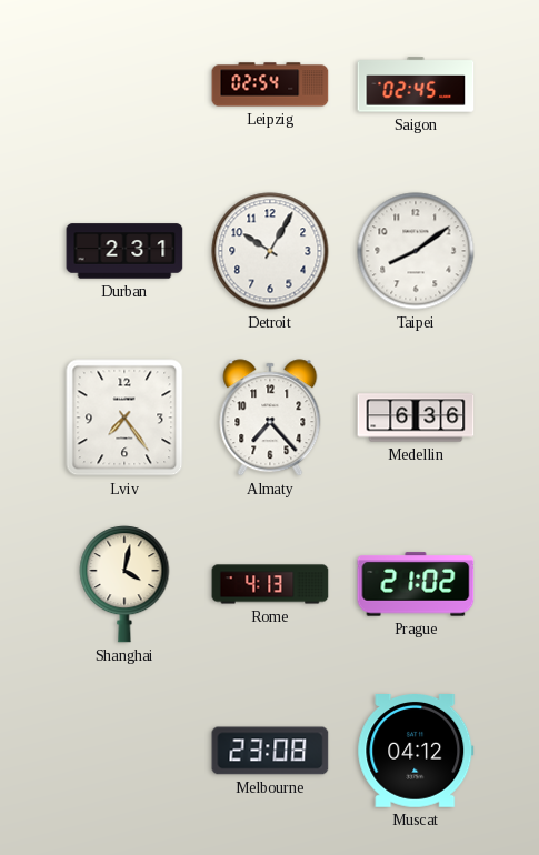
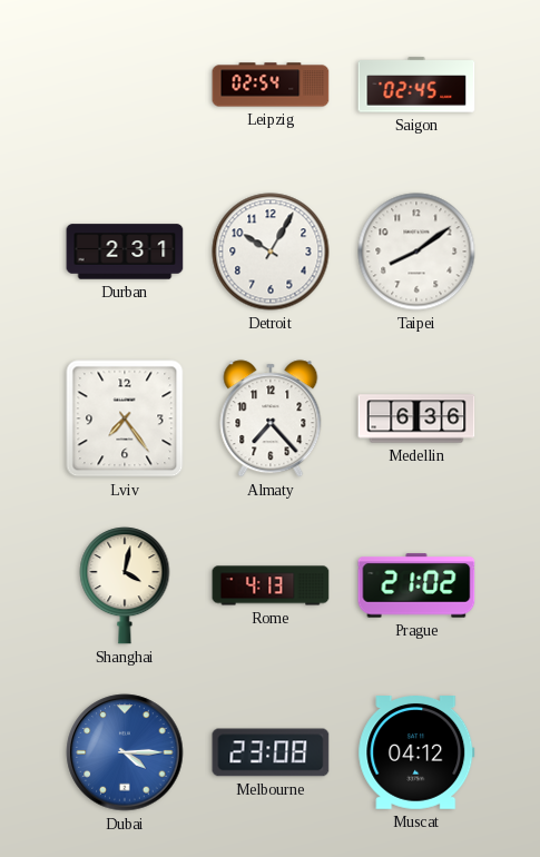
Dubai: none -> 4:15
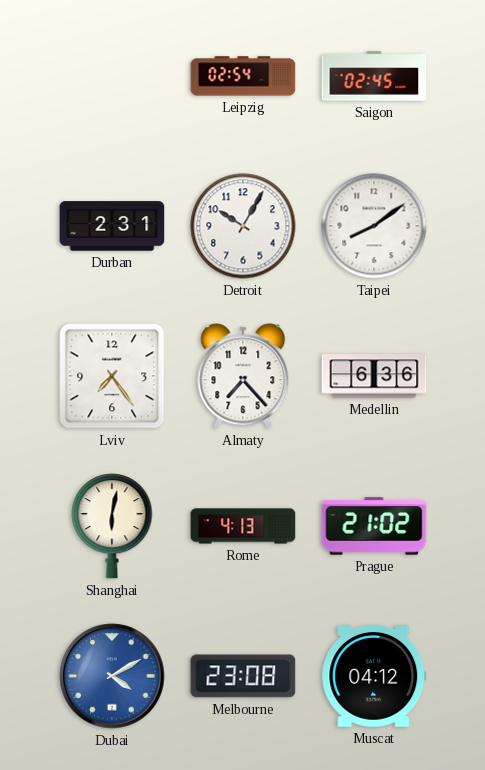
Shanghai: 4:02 -> 6:02
Dubai: 4:15 -> 4:10
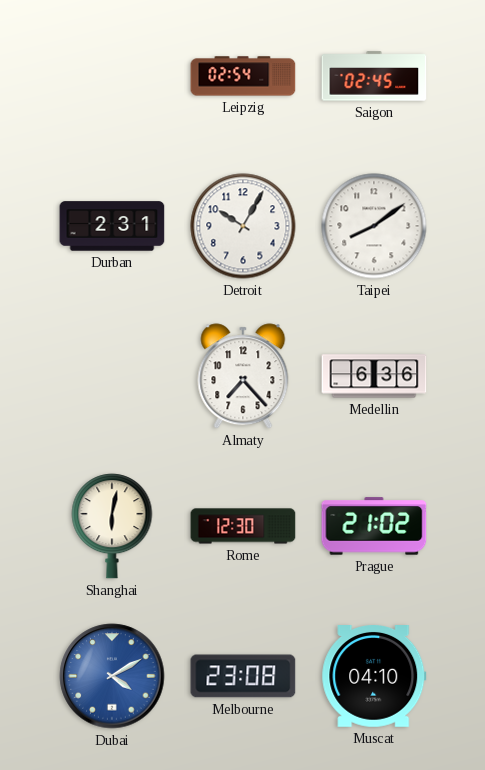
Lviv: 7:24 -> none
Rome: 4:13 -> 12:30
Muscat: 04:12 -> 04:10
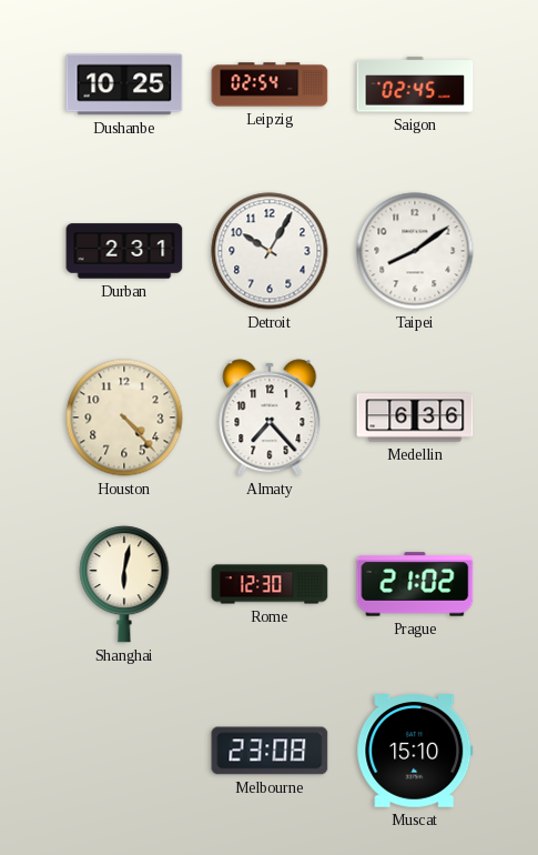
Dushanbe: none -> 10:25
Houston: none -> 4:23
Dubai: 4:10 -> none
Muscat: 04:10 -> 15:10
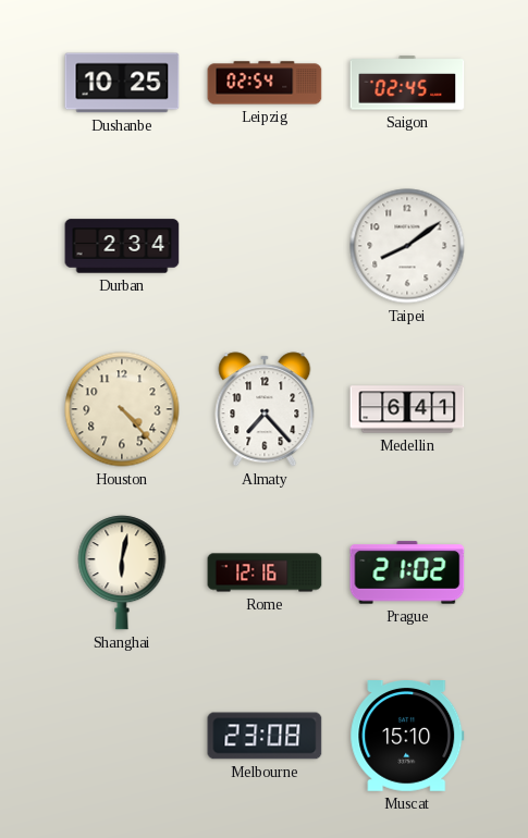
Durban: 2:31 -> 2:34
Detroit: 10:05 -> none
Medellin: 6:36 -> 6:41
Rome: 12:30 -> 12:16
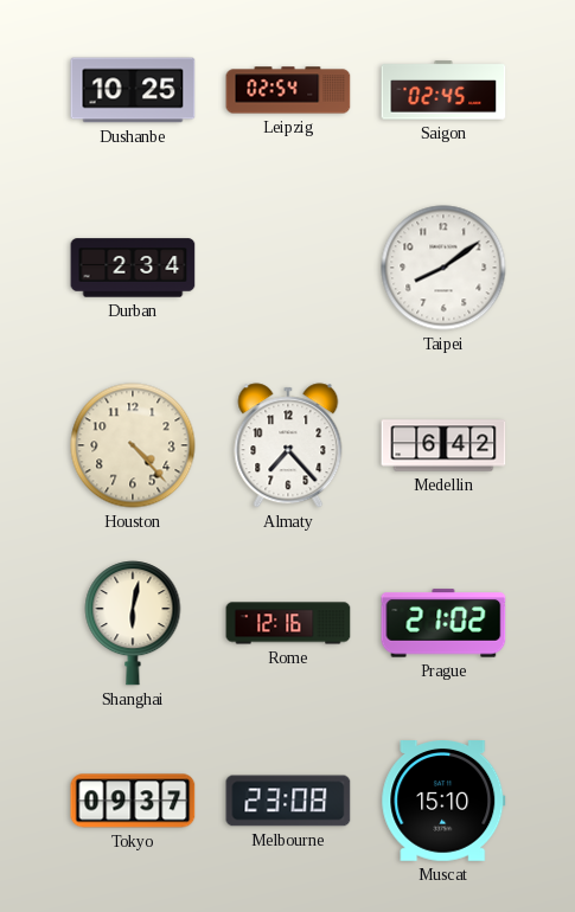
Medellin: 6:41 -> 6:42
Tokyo: none -> 09:37
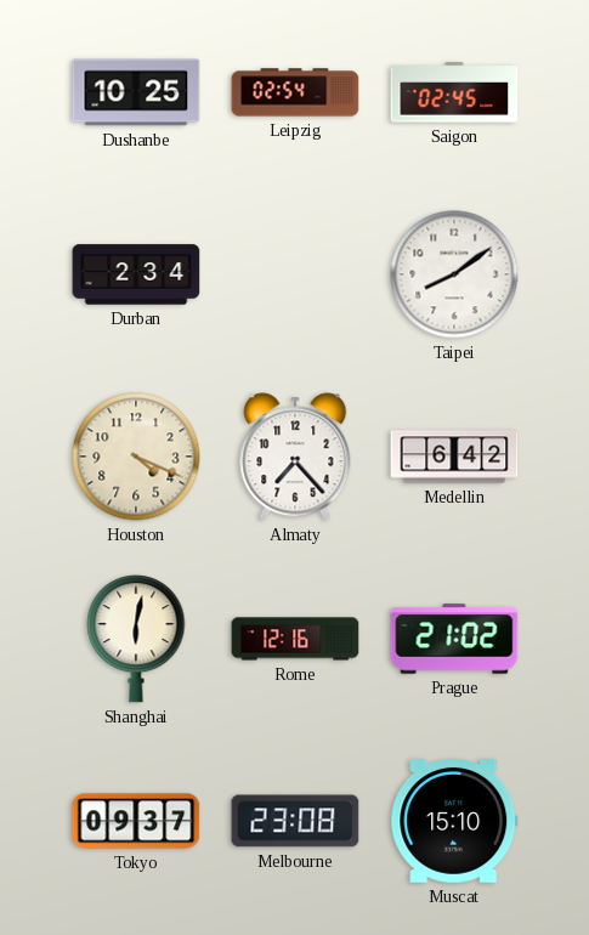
Houston: 4:23 -> 4:19
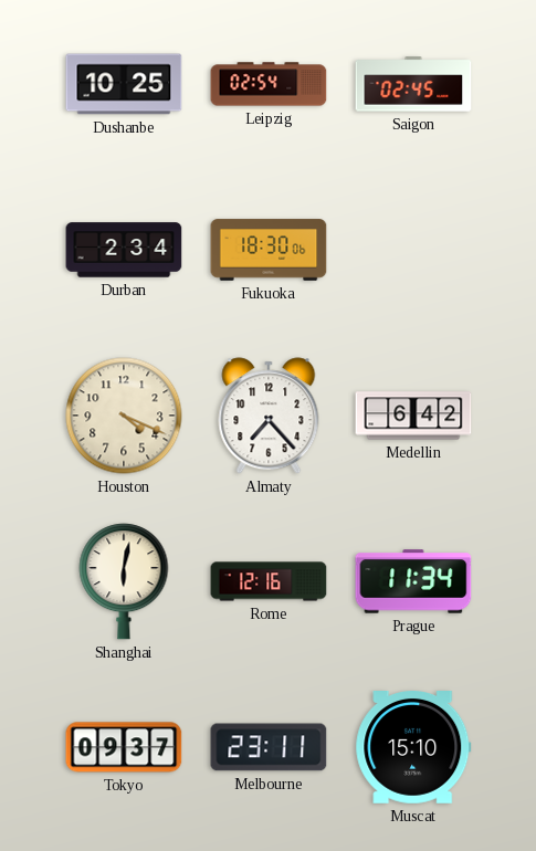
Fukuoka: none -> 18:30
Taipei: 8:09 -> none
Prague: 21:02 -> 11:34
Melbourne: 23:08 -> 23:11
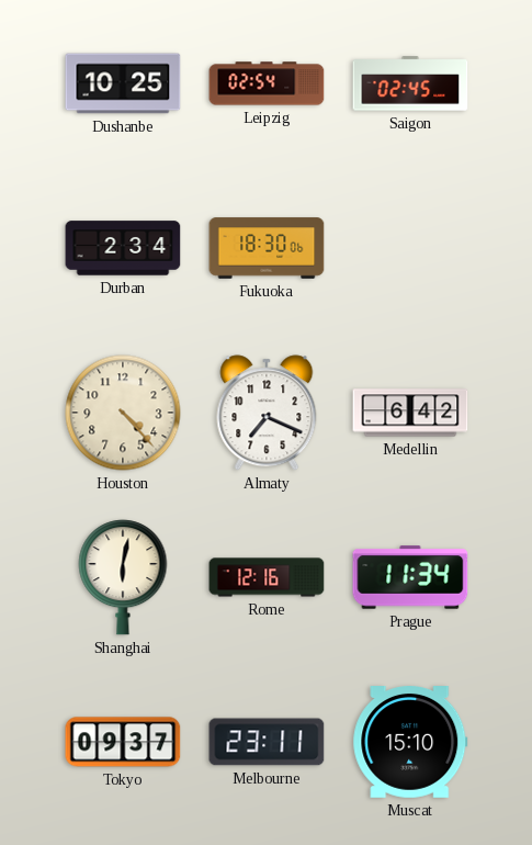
Houston: 4:19 -> 4:23
Almaty: 7:23 -> 7:19
